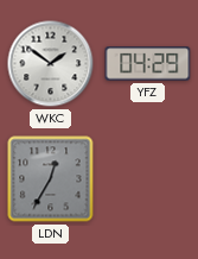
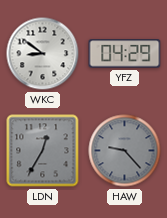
WKC: 1:51 -> 8:51
HAW: none -> 9:23
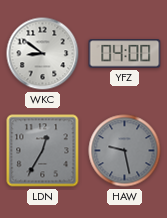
YFZ: 04:29 -> 04:00
HAW: 9:23 -> 9:28
